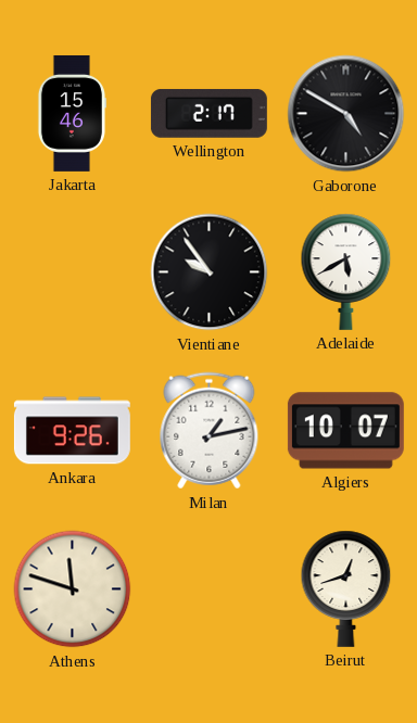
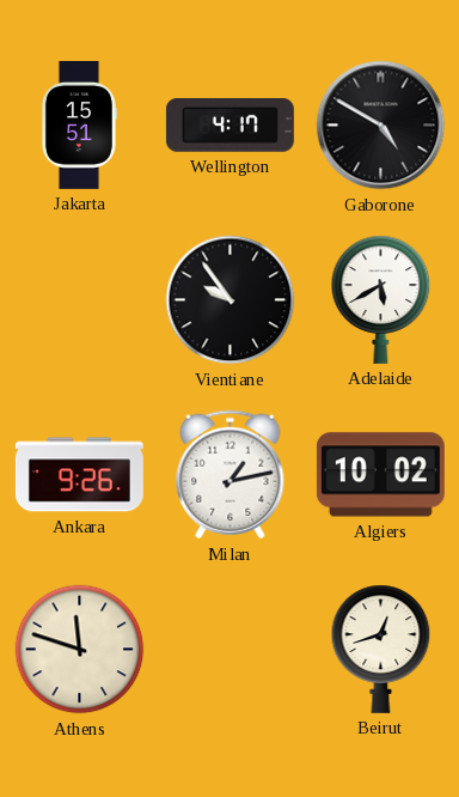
Jakarta: 15:46 -> 15:51
Wellington: 2:17 -> 4:17
Algiers: 10:07 -> 10:02
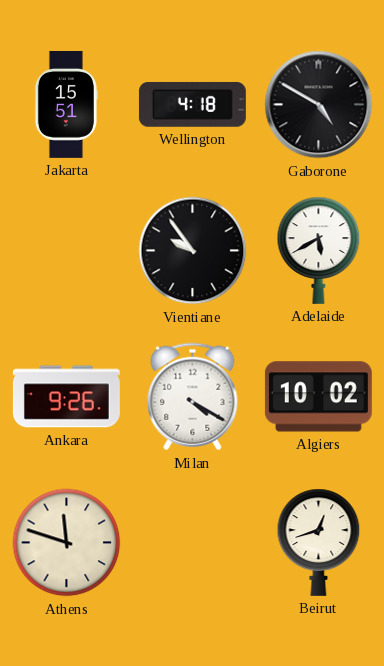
Wellington: 4:17 -> 4:18
Milan: 1:13 -> 4:20
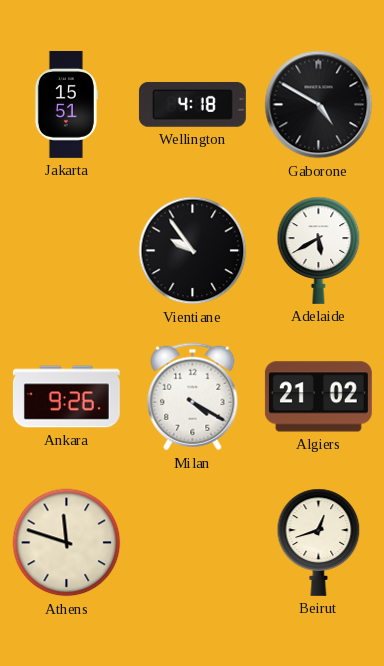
Algiers: 10:02 -> 21:02
